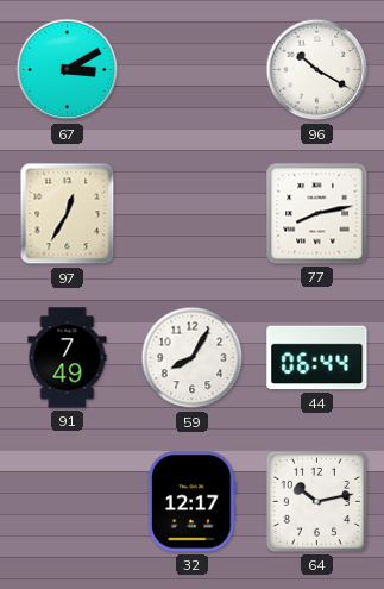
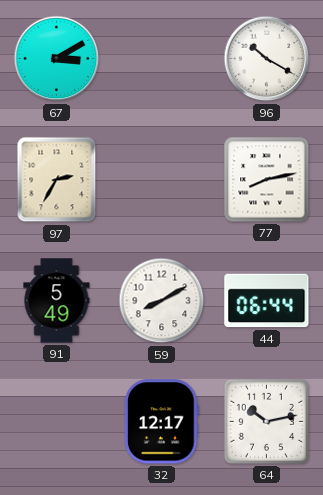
97: 12:35 -> 2:35
91: 7:49 -> 5:49
59: 8:05 -> 8:10
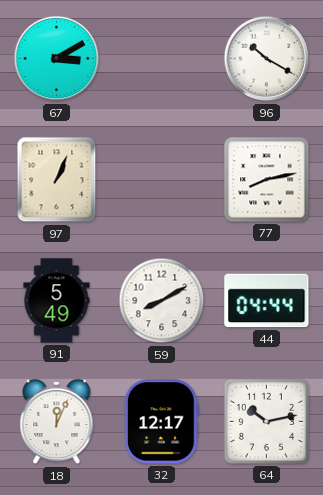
97: 2:35 -> 1:04
44: 06:44 -> 04:44
18: none -> 12:04
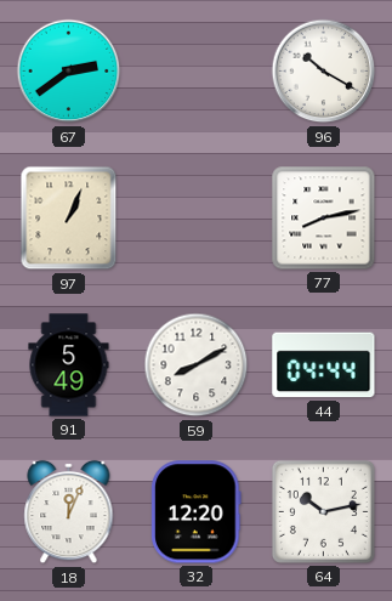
67: 3:10 -> 2:39
32: 12:17 -> 12:20
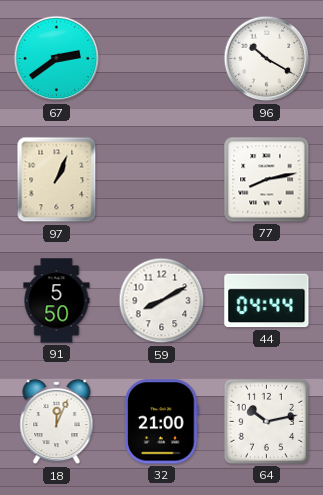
91: 5:49 -> 5:50
32: 12:20 -> 21:00
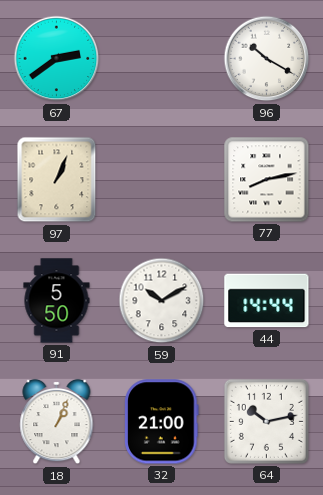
59: 8:10 -> 10:10
44: 04:44 -> 14:44
18: 12:04 -> 1:04
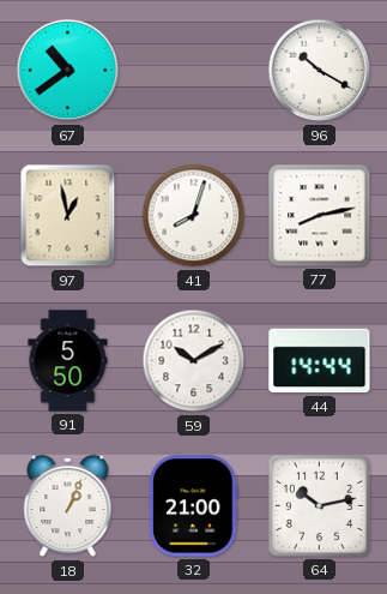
67: 2:39 -> 10:39
97: 1:04 -> 12:58
41: none -> 8:03
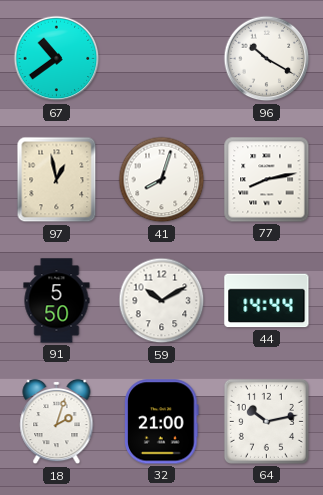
18: 1:04 -> 2:03
